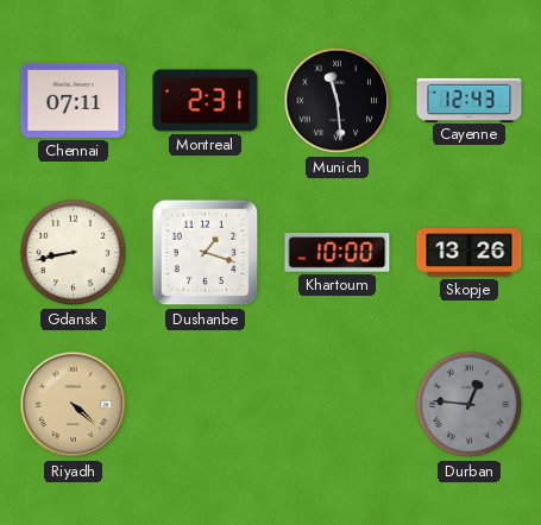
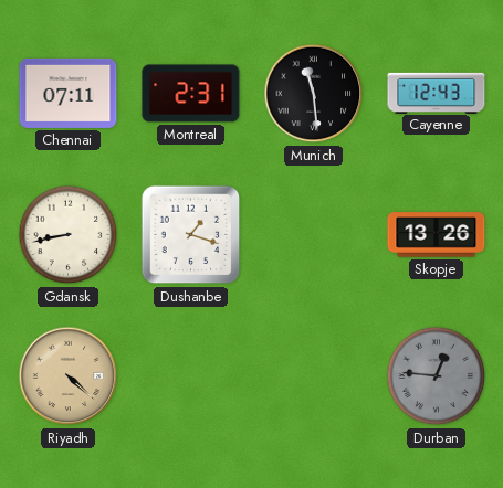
Khartoum: 10:00 -> none
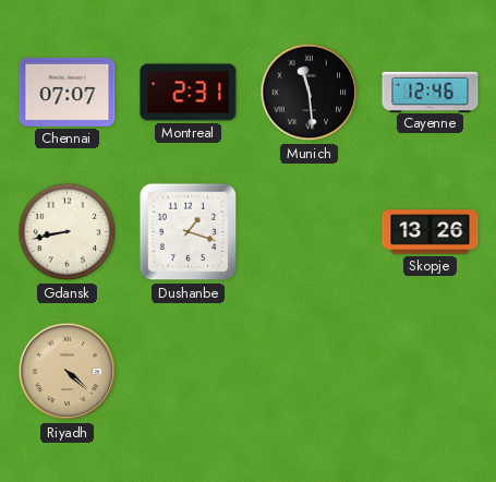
Chennai: 07:11 -> 07:07
Cayenne: 12:43 -> 12:46
Durban: 12:46 -> none
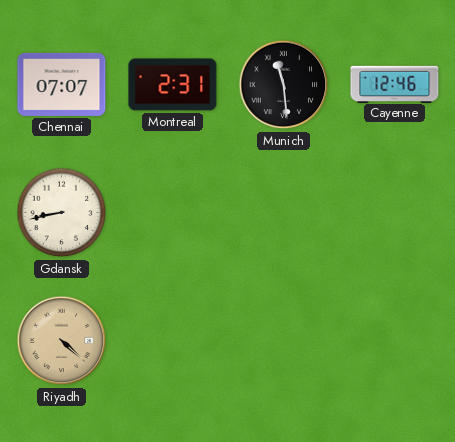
Dushanbe: 1:18 -> none
Skopje: 13:26 -> none
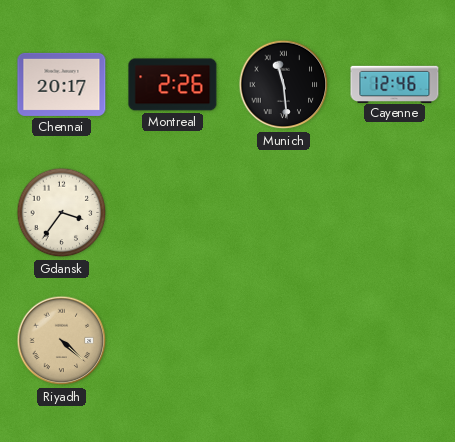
Chennai: 07:07 -> 20:17
Montreal: 2:31 -> 2:26
Gdansk: 8:43 -> 3:36
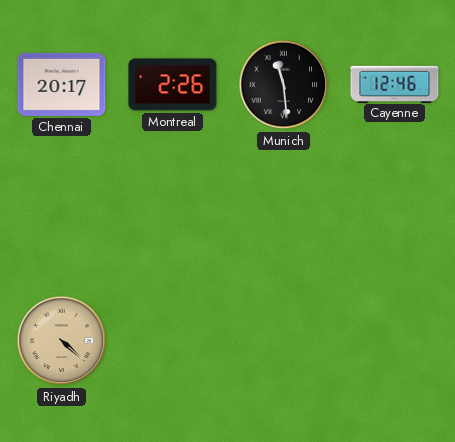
Gdansk: 3:36 -> none
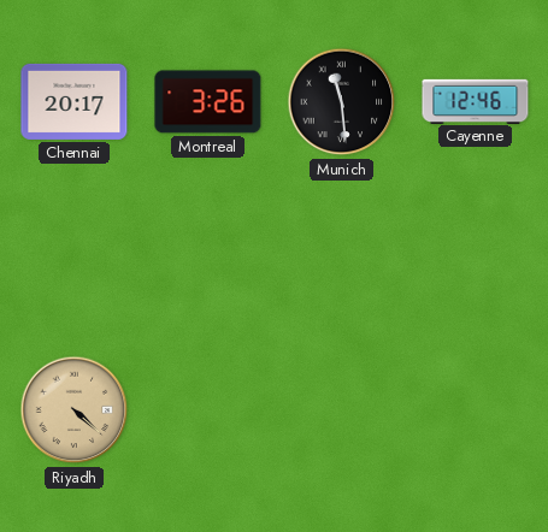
Montreal: 2:26 -> 3:26
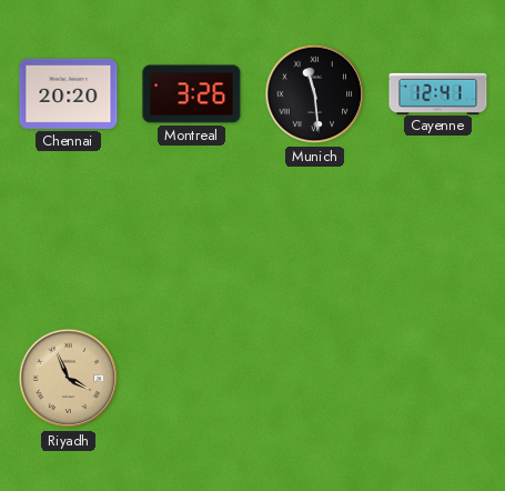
Chennai: 20:17 -> 20:20
Cayenne: 12:46 -> 12:41
Riyadh: 4:22 -> 3:56
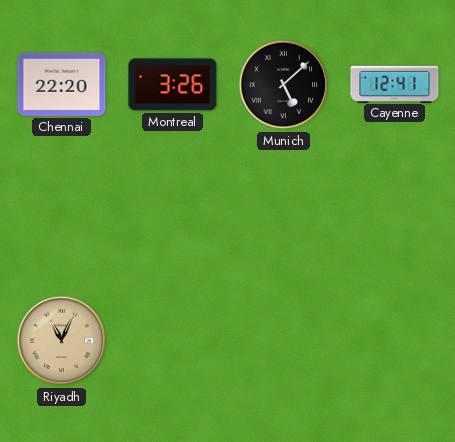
Chennai: 20:20 -> 22:20
Munich: 11:29 -> 5:08
Riyadh: 3:56 -> 11:04
